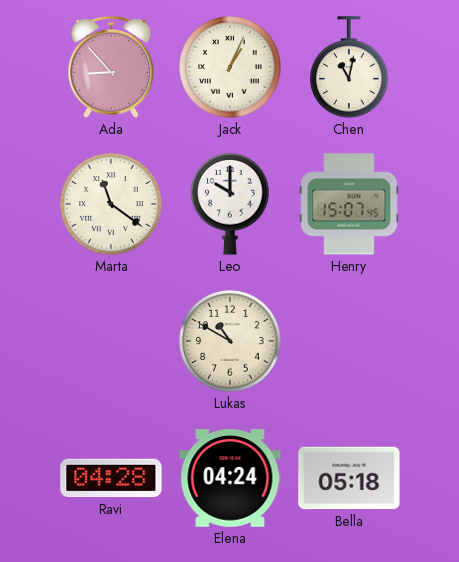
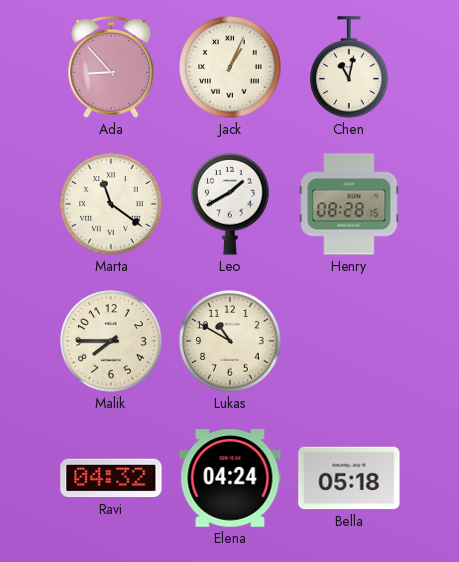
Leo: 10:00 -> 1:40
Henry: 15:07 -> 08:28
Malik: none -> 7:45
Ravi: 04:28 -> 04:32
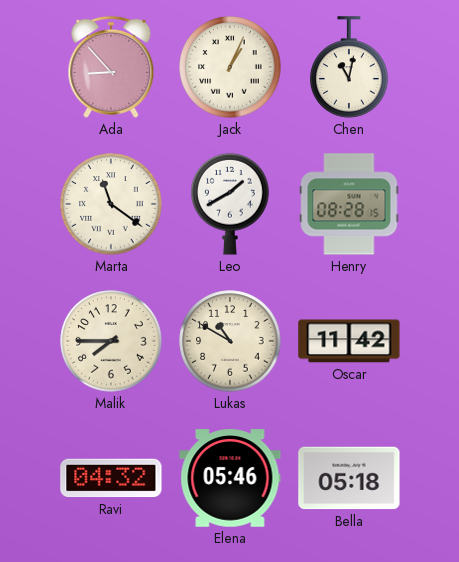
Oscar: none -> 11:42
Elena: 04:24 -> 05:46
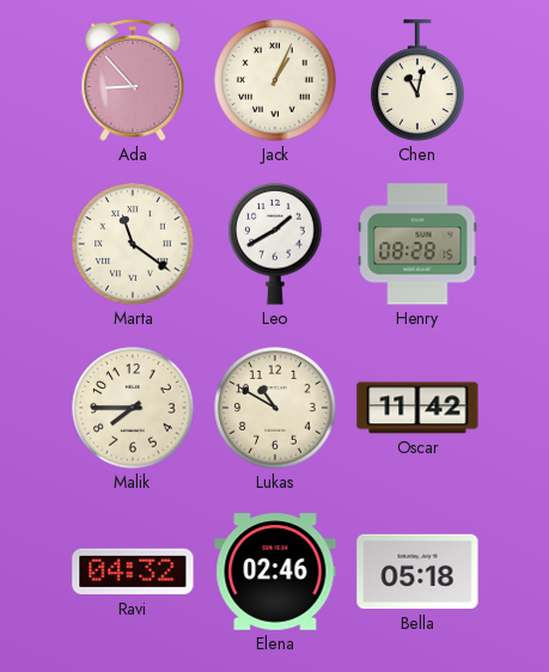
Elena: 05:46 -> 02:46
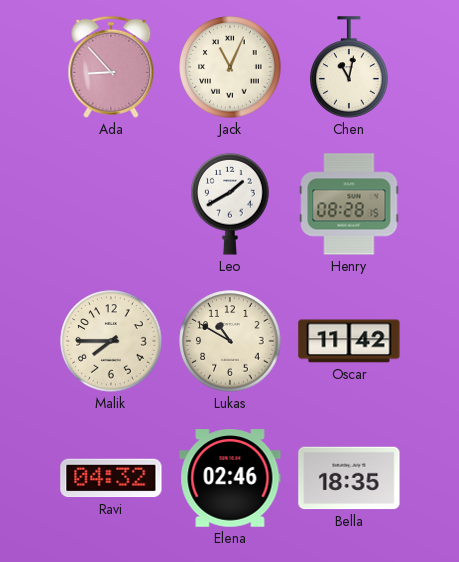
Jack: 1:04 -> 11:04
Marta: 11:21 -> none
Bella: 05:18 -> 18:35
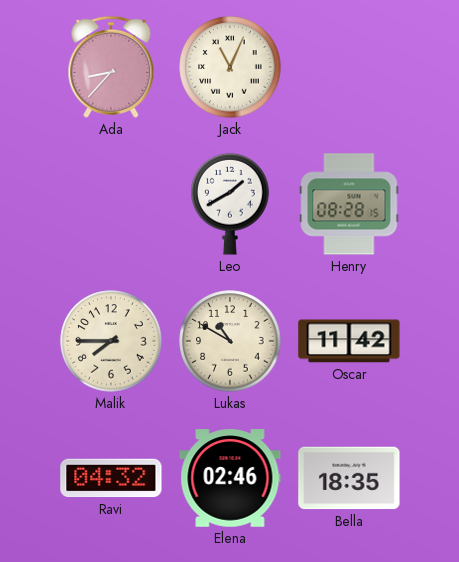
Ada: 8:53 -> 8:37
Chen: 11:02 -> none
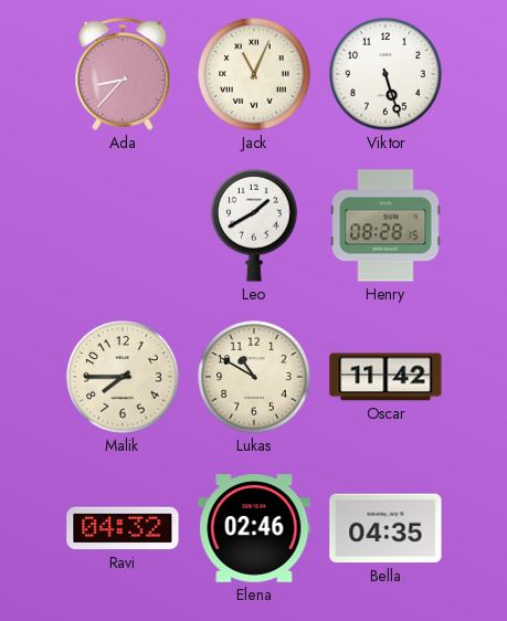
Viktor: none -> 5:27
Bella: 18:35 -> 04:35
